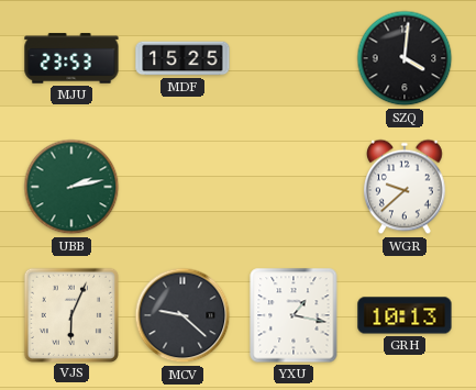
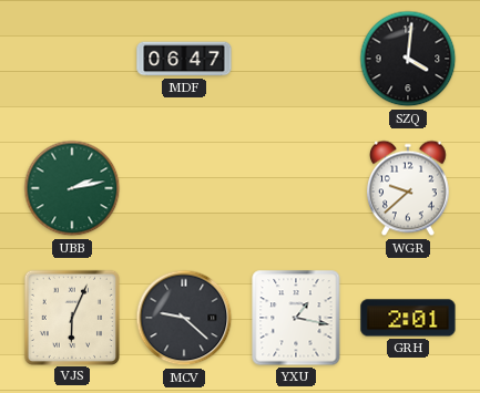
MJU: 23:53 -> none
MDF: 15:25 -> 06:47
GRH: 10:13 -> 2:01
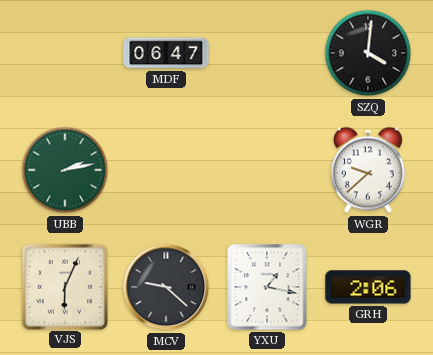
GRH: 2:01 -> 2:06
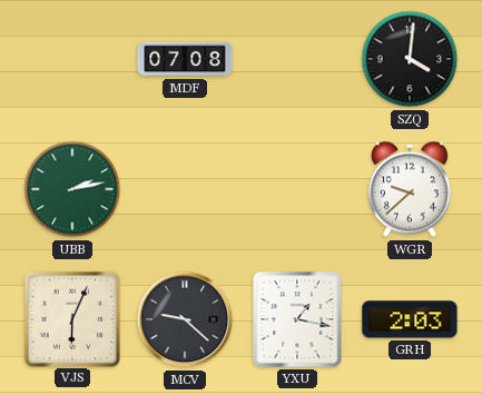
MDF: 06:47 -> 07:08
GRH: 2:06 -> 2:03
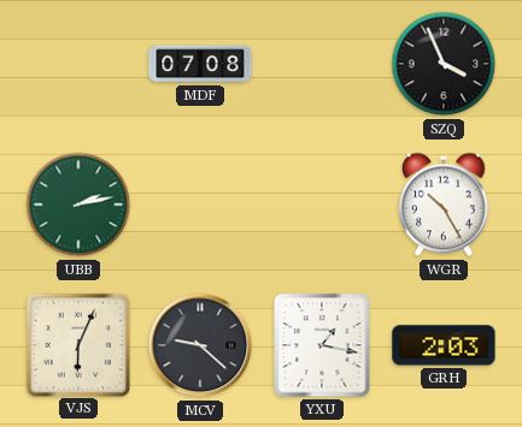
SZQ: 4:01 -> 3:56
WGR: 9:38 -> 10:25
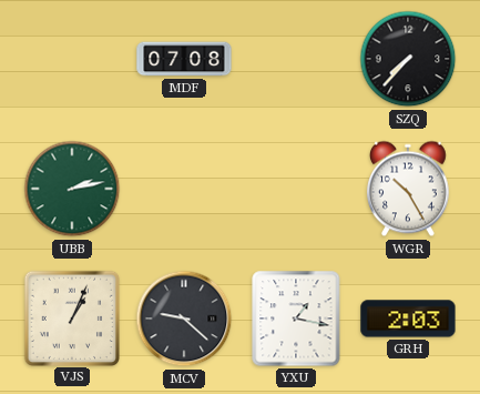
SZQ: 3:56 -> 7:37
VJS: 6:04 -> 1:04
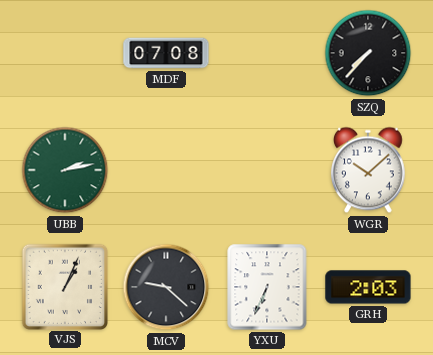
WGR: 10:25 -> 10:08
YXU: 1:17 -> 6:34
